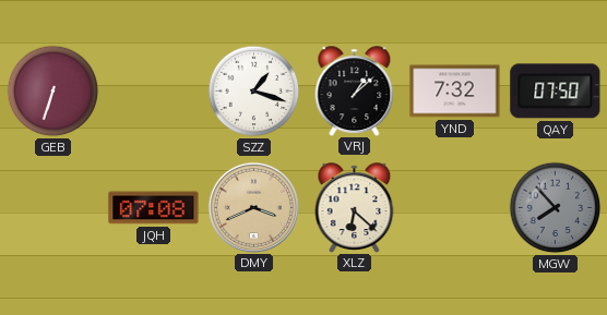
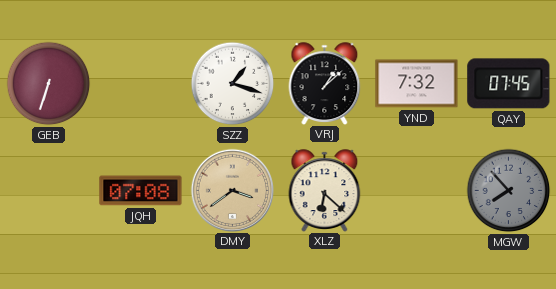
QAY: 07:50 -> 07:45
DMY: 3:41 -> 3:39
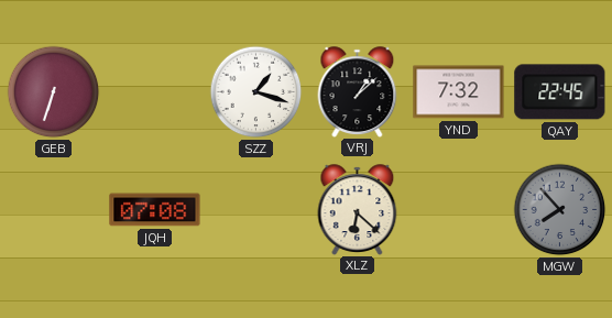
QAY: 07:45 -> 22:45
DMY: 3:39 -> none
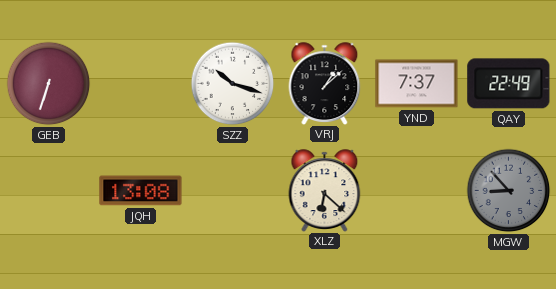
SZZ: 1:18 -> 10:18
YND: 7:32 -> 7:37
QAY: 22:45 -> 22:49
JQH: 07:08 -> 13:08
MGW: 7:53 -> 8:53
